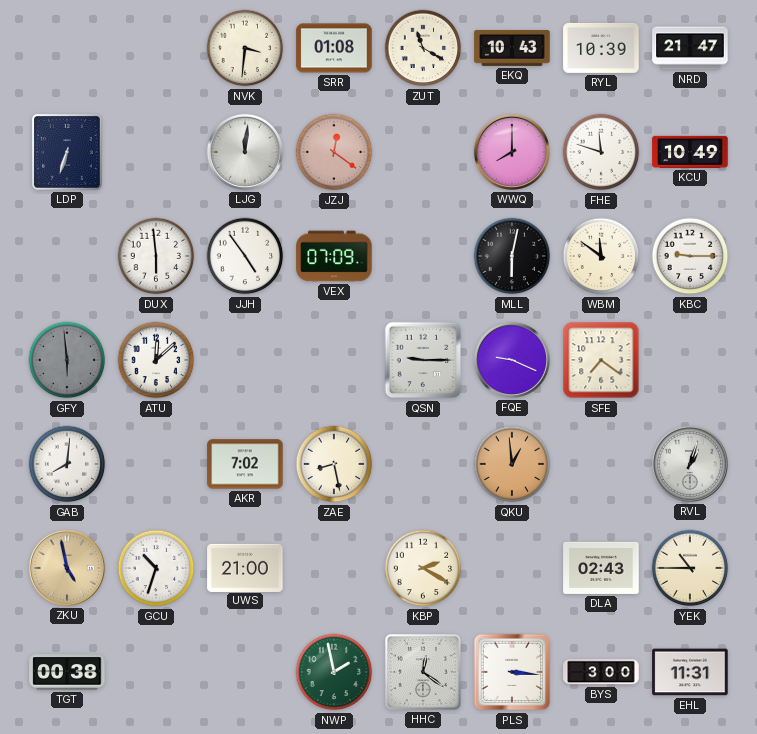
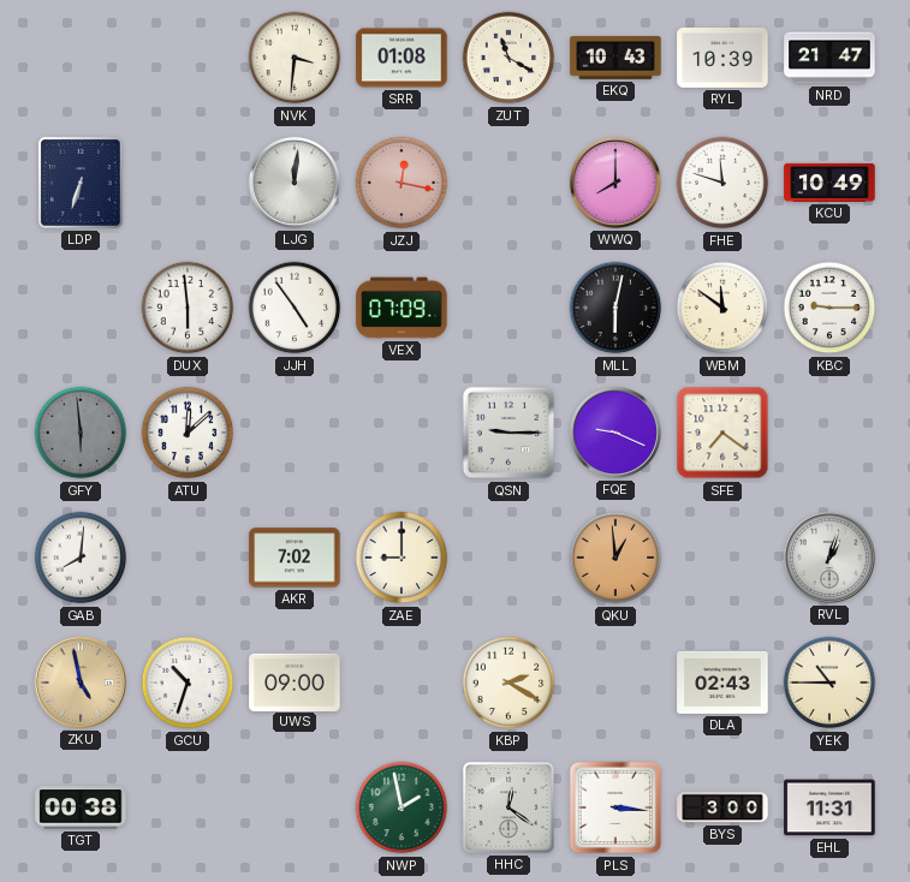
JZJ: 12:21 -> 12:17
ZAE: 8:28 -> 9:00
UWS: 21:00 -> 09:00
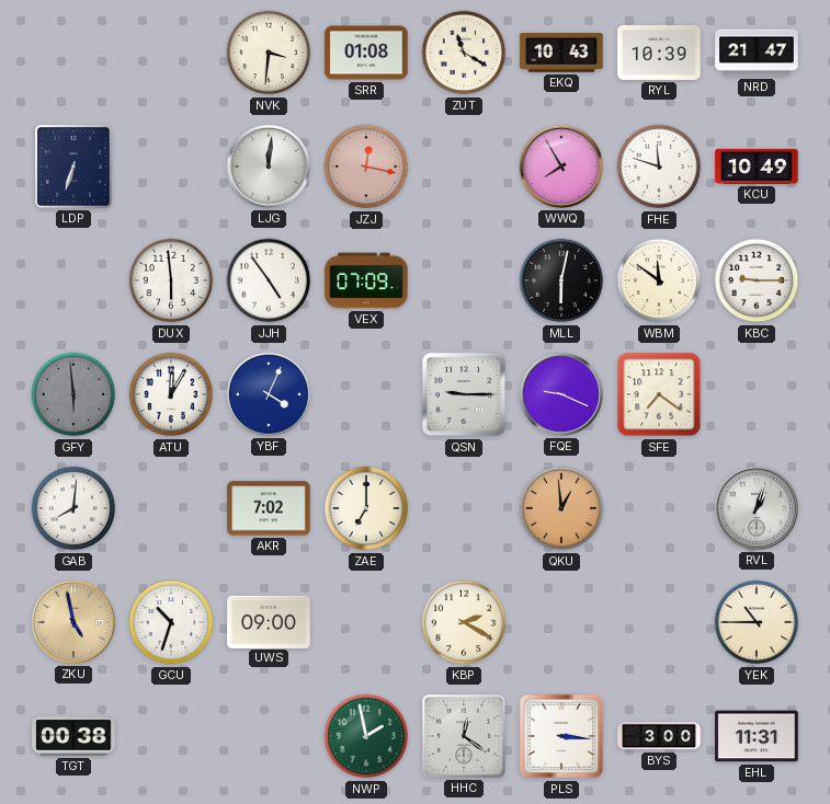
WWQ: 8:00 -> 7:55
ATU: 12:08 -> 12:05
YBF: none -> 4:04
ZAE: 9:00 -> 7:00
DLA: 02:43 -> none
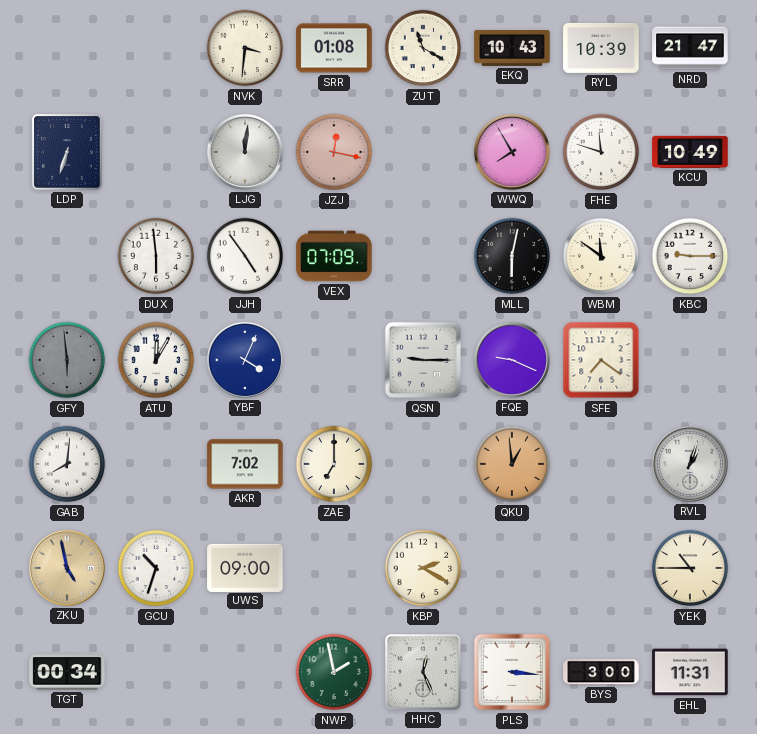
TGT: 00:38 -> 00:34
HHC: 12:21 -> 12:26
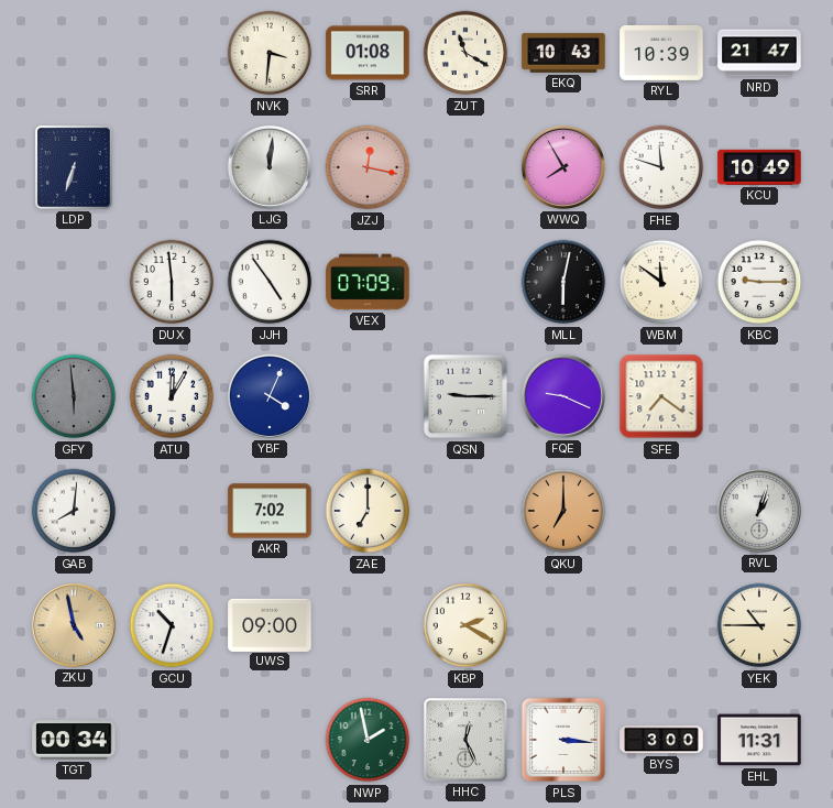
QKU: 12:59 -> 7:00
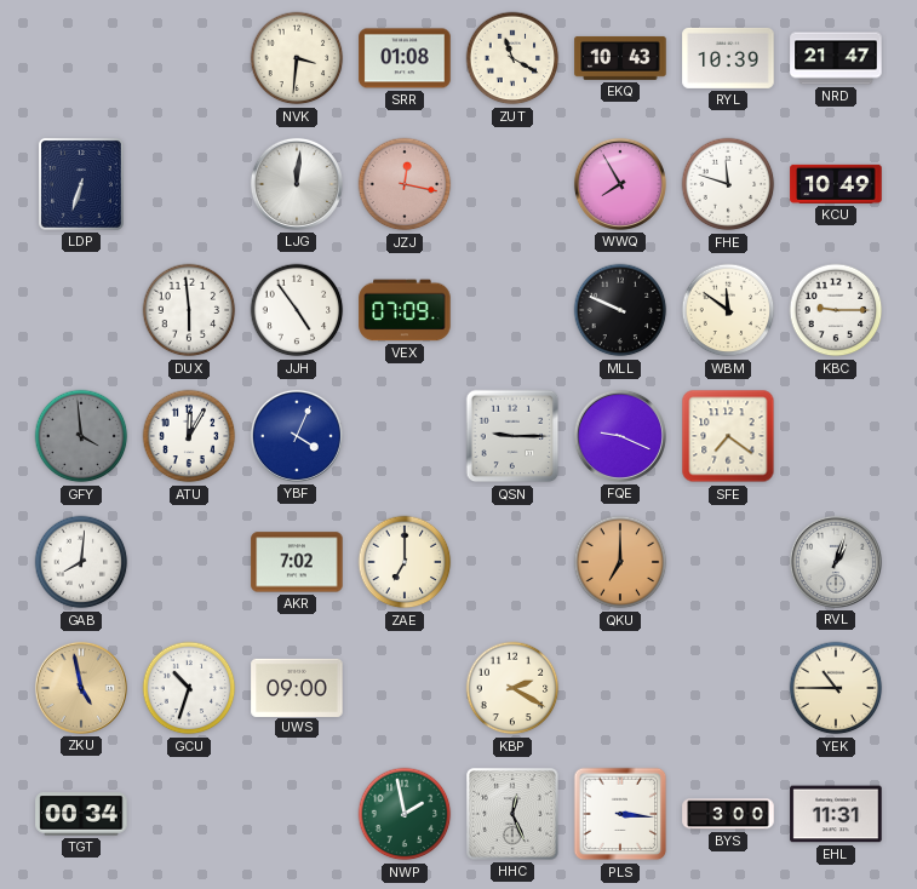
MLL: 6:02 -> 9:49
GFY: 5:59 -> 3:59
